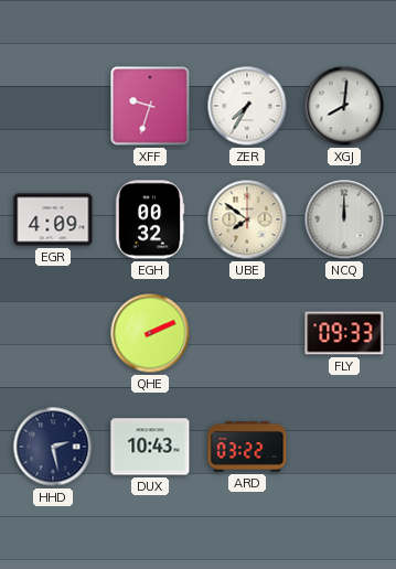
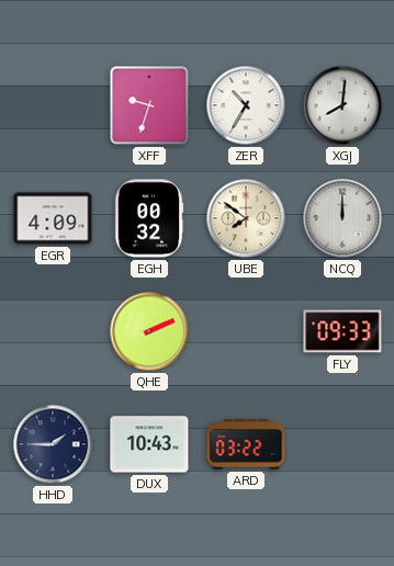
ZER: 7:35 -> 10:35
HHD: 2:28 -> 1:45
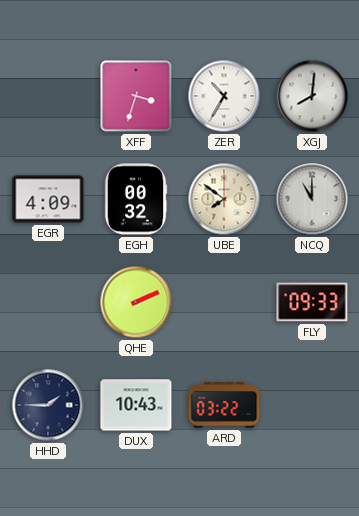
XFF: 9:33 -> 3:33
NCQ: 12:00 -> 11:00
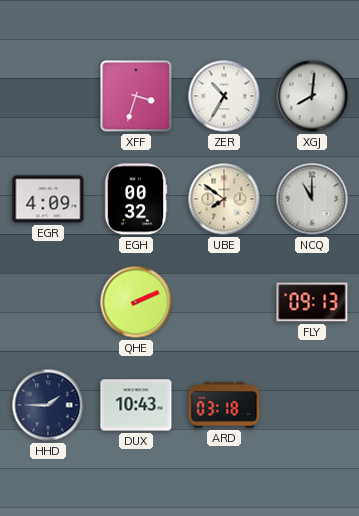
FLY: 09:33 -> 09:13
ARD: 03:22 -> 03:18
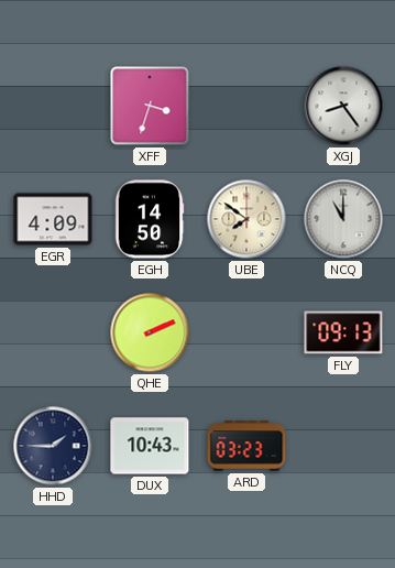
ZER: 10:35 -> none
XGJ: 8:01 -> 8:24
EGH: 00:32 -> 14:50
ARD: 03:18 -> 03:23
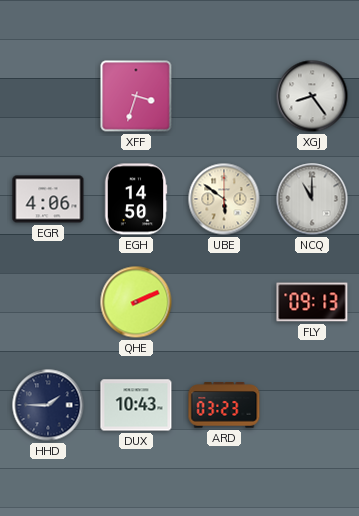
EGR: 4:09 -> 4:06
UBE: 7:51 -> 5:51
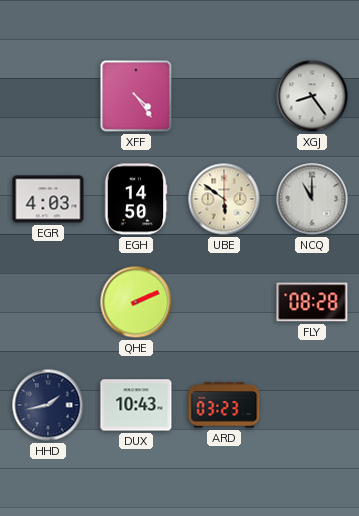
XFF: 3:33 -> 4:24
EGR: 4:06 -> 4:03
FLY: 09:13 -> 08:28
HHD: 1:45 -> 1:43
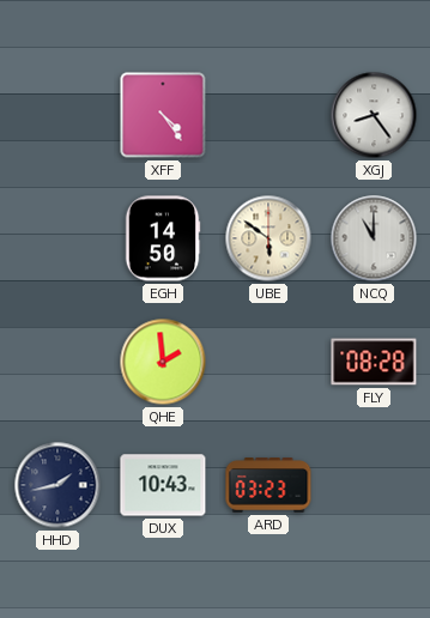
EGR: 4:03 -> none
QHE: 2:11 -> 1:59
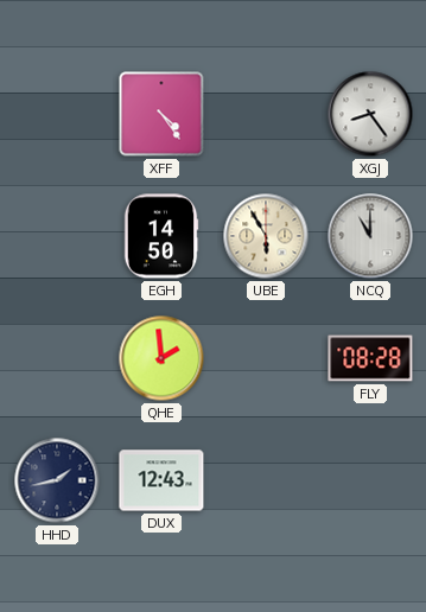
UBE: 5:51 -> 5:55
DUX: 10:43 -> 12:43
ARD: 03:23 -> none
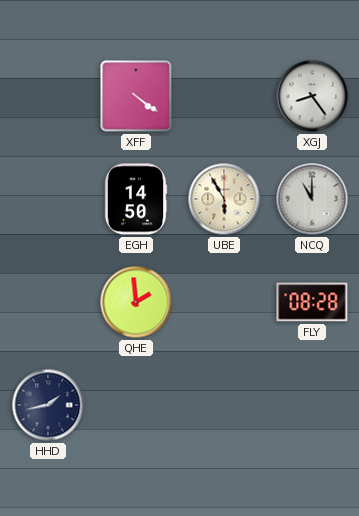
XFF: 4:24 -> 4:21
DUX: 12:43 -> none
